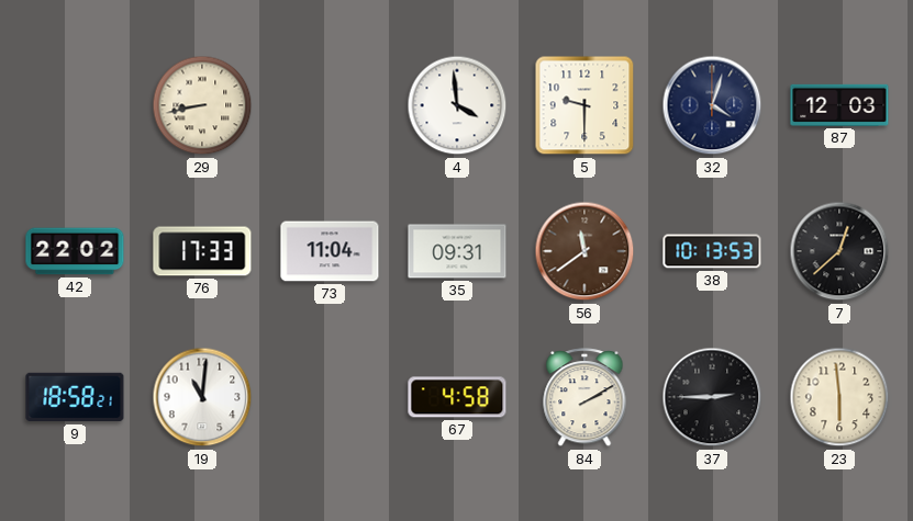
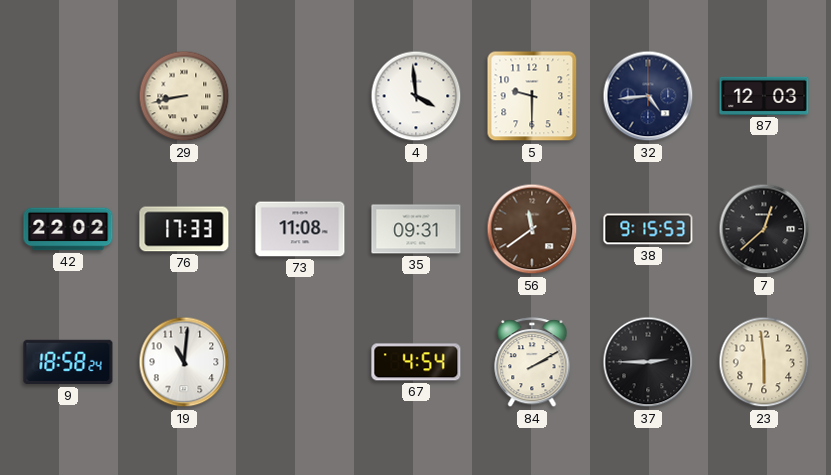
32: 4:03 -> 4:44
73: 11:04 -> 11:08
38: 10:13 -> 9:15
9: 18:58:21 -> 18:58:24
67: 4:58 -> 4:54
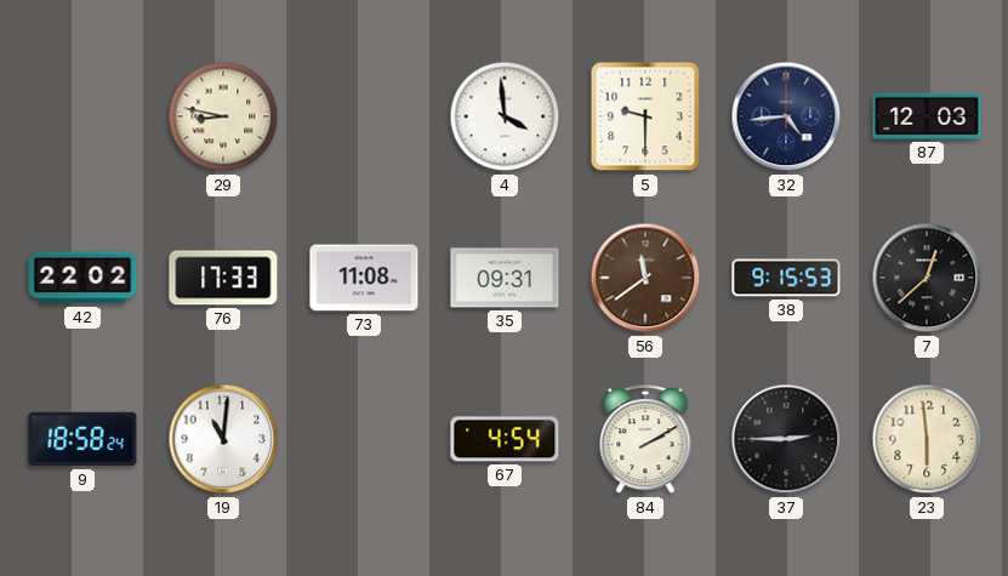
29: 8:43 -> 8:47
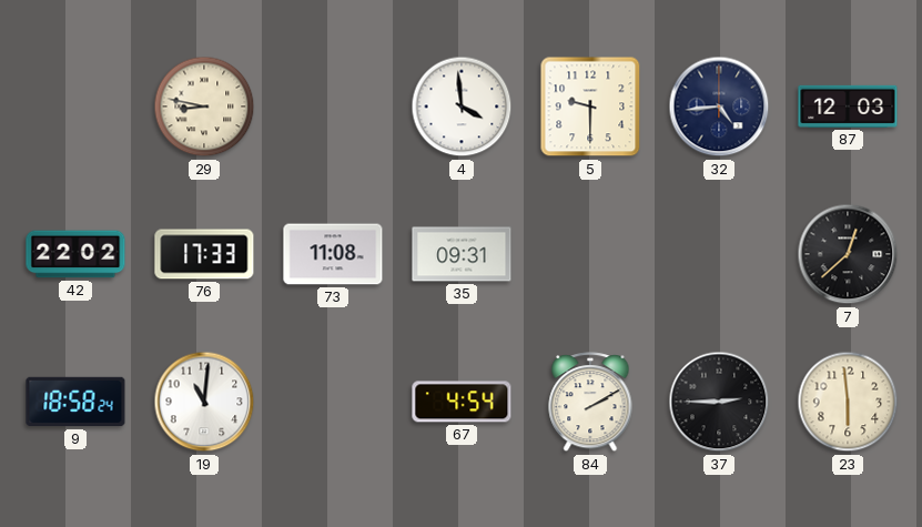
56: 11:39 -> none
38: 9:15 -> none
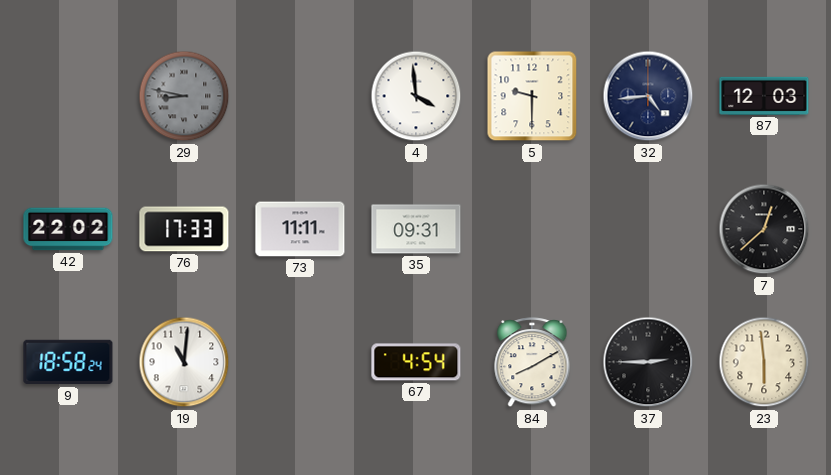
29 dial: cream -> grey
73: 11:08 -> 11:11
84: 2:10 -> 8:10
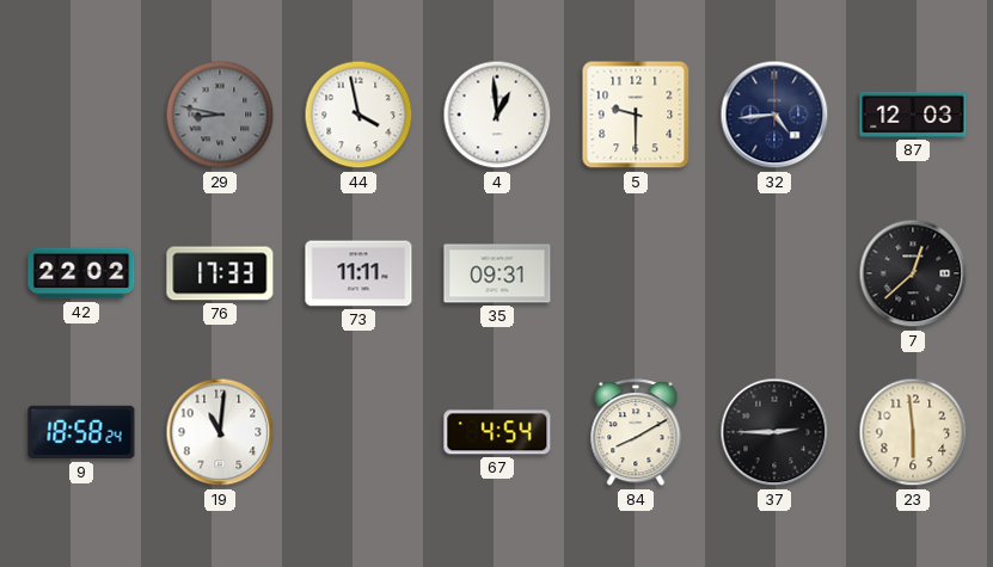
44: none -> 3:58
4: 3:59 -> 12:59
